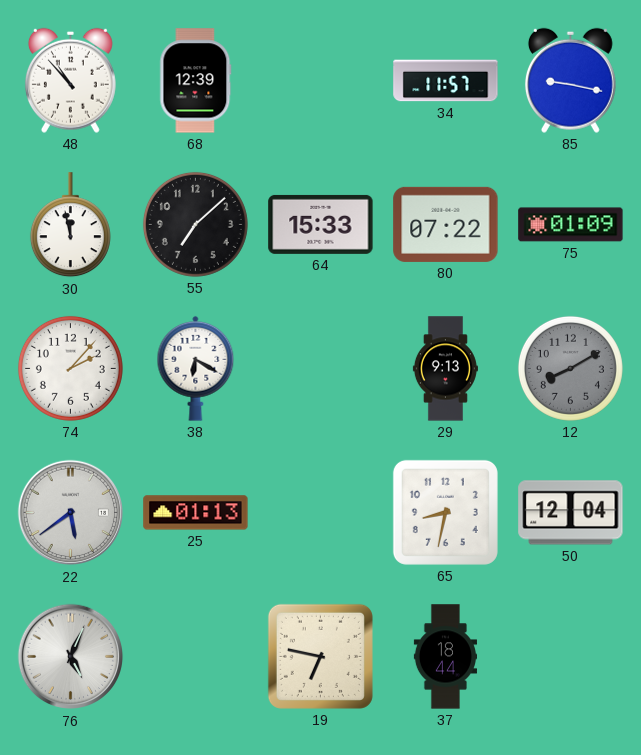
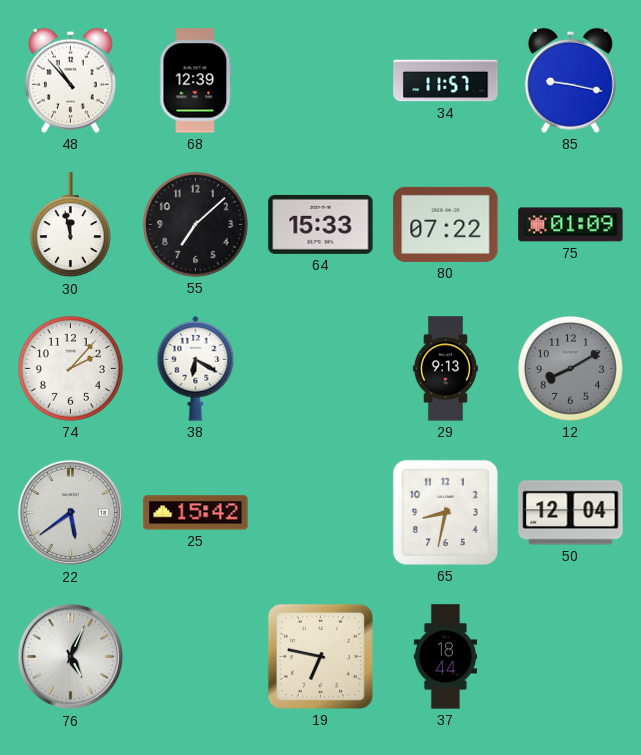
25: 01:13 -> 15:42
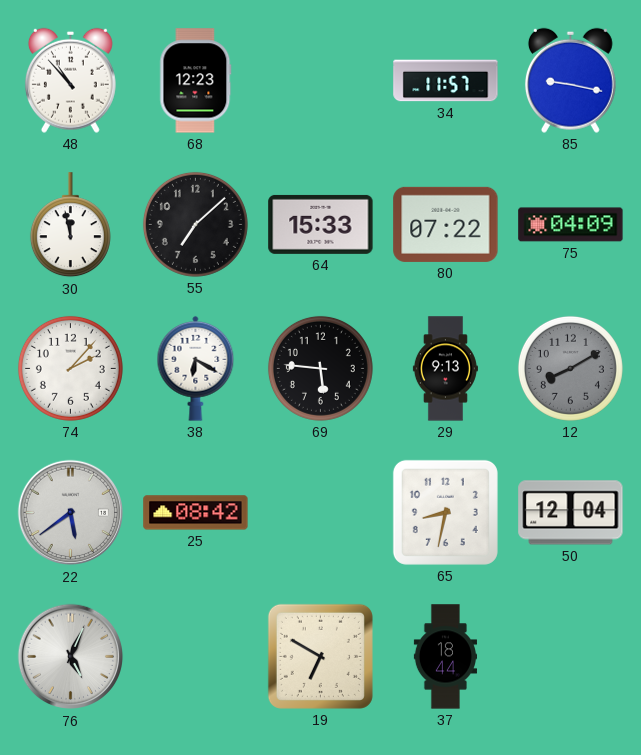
68: 12:39 -> 12:23
75: 01:09 -> 04:09
69: none -> 5:46
25: 15:42 -> 08:42
19: 6:47 -> 6:50
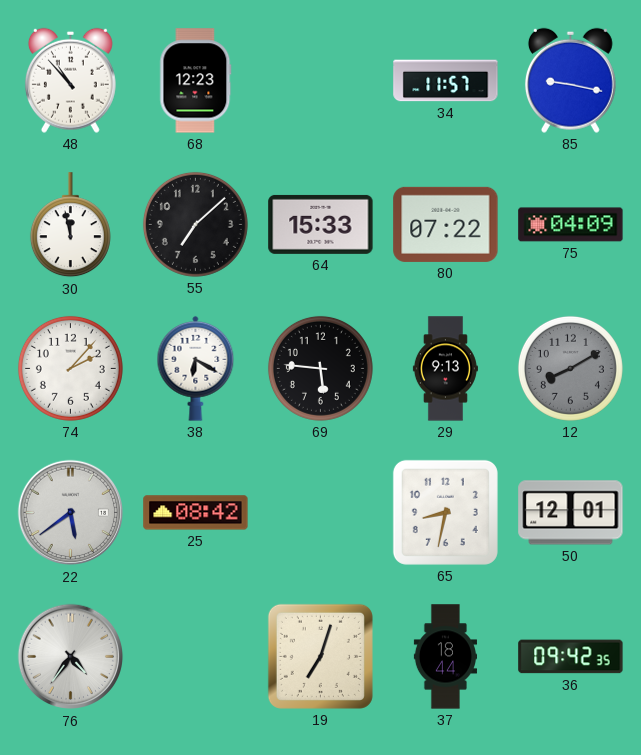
50: 12:04 -> 12:01
76: 5:04 -> 4:36
19: 6:50 -> 7:03
36: none -> 09:42
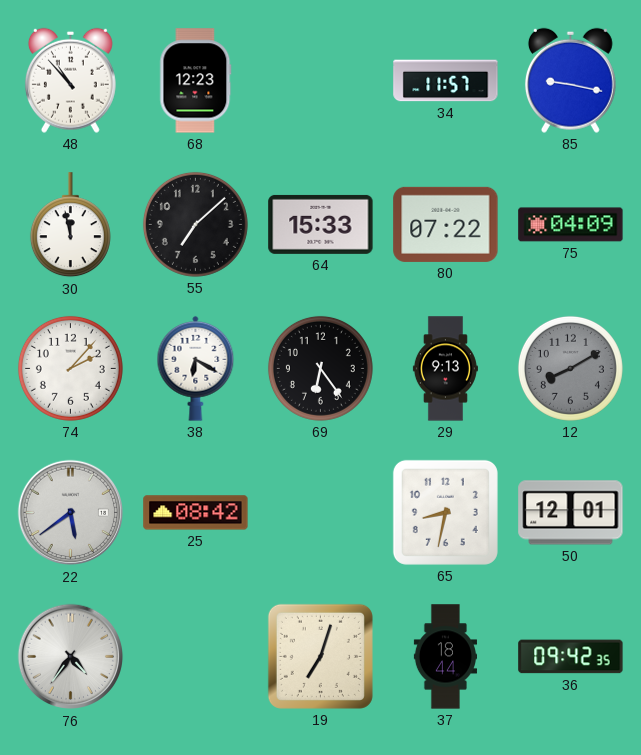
69: 5:46 -> 6:24
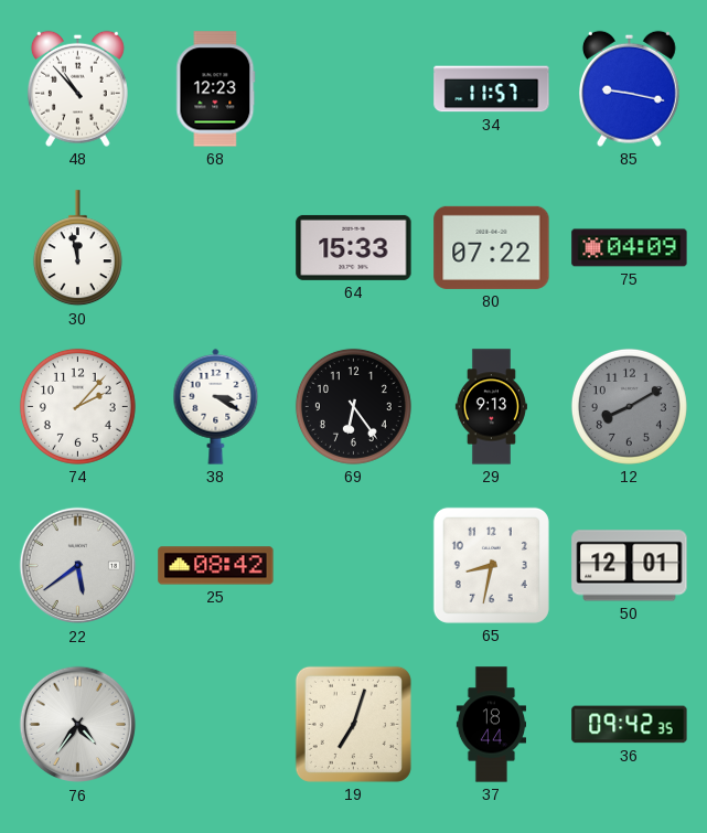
55: 7:08 -> none
38: 6:20 -> 3:20
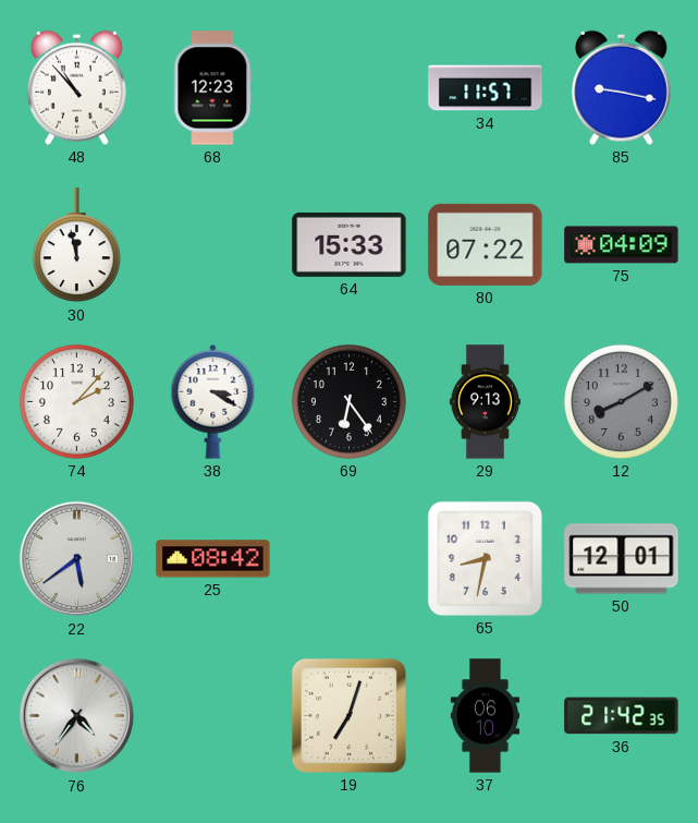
37: 18:44 -> 06:10
36: 09:42 -> 21:42
